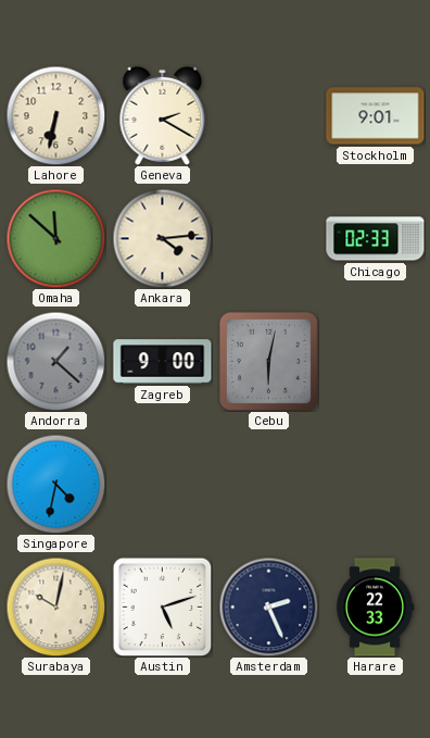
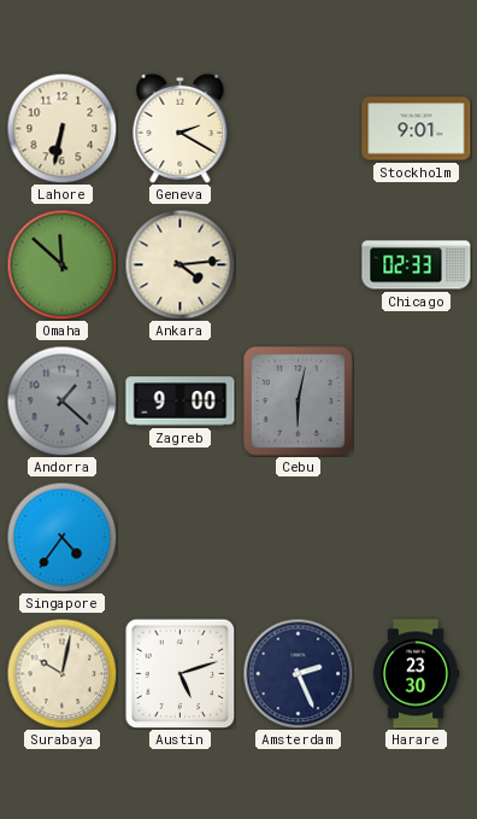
Singapore: 4:32 -> 4:36
Harare: 22:33 -> 23:30
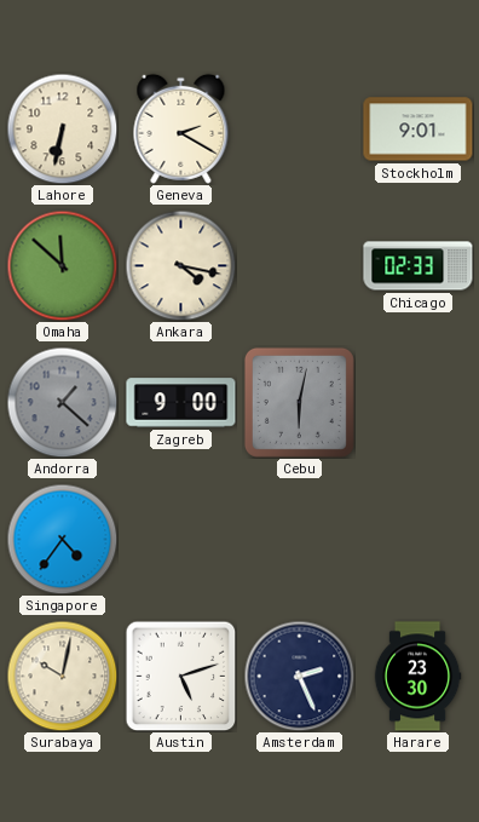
Ankara: 4:14 -> 4:17
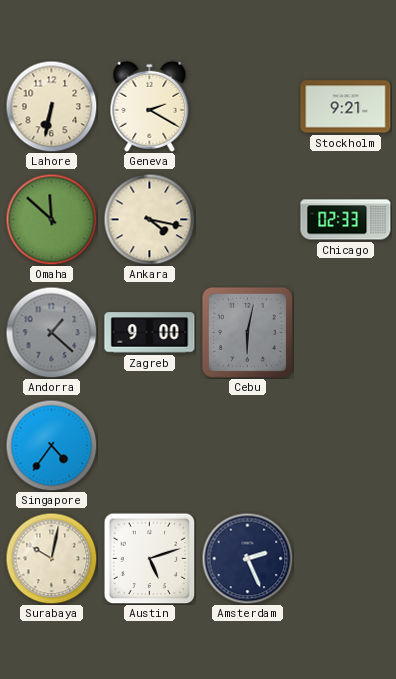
Stockholm: 9:01 -> 9:21
Harare: 23:30 -> none
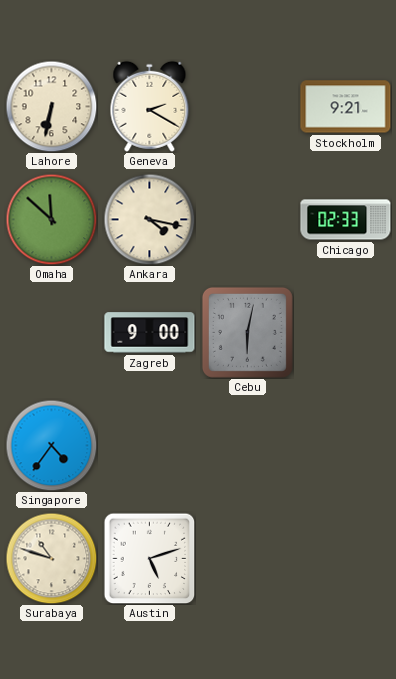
Andorra: 1:22 -> none
Surabaya: 10:02 -> 10:48
Amsterdam: 2:26 -> none
